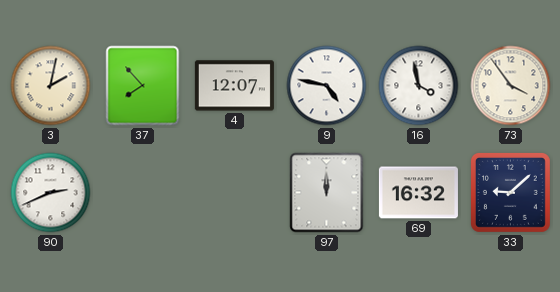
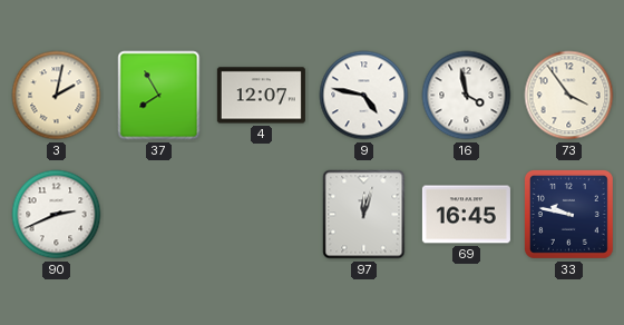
37: 7:53 -> 7:55
97: 12:00 -> 12:03
69: 16:32 -> 16:45
33: 9:08 -> 9:47
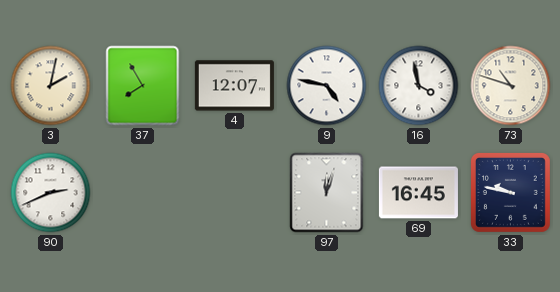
73: 3:54 -> 10:48
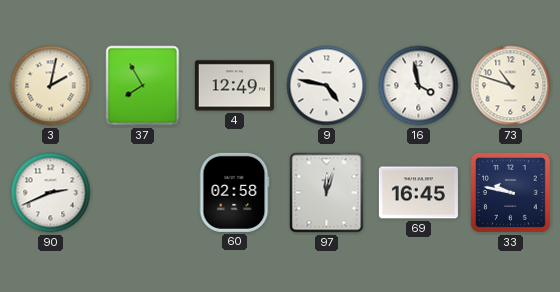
4: 12:07 -> 12:49
60: none -> 02:58
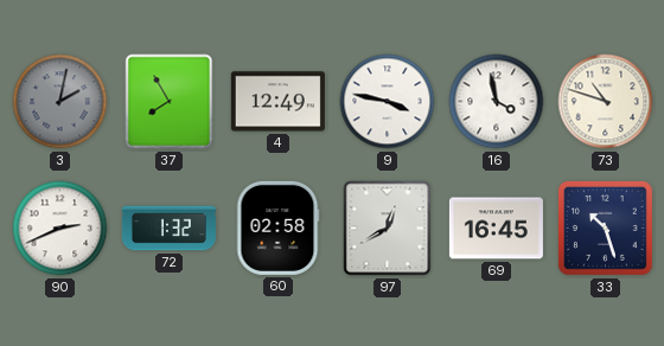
3 dial: cream -> grey
9: 4:47 -> 3:47
72: none -> 1:32
97: 12:03 -> 12:40
33: 9:47 -> 10:27
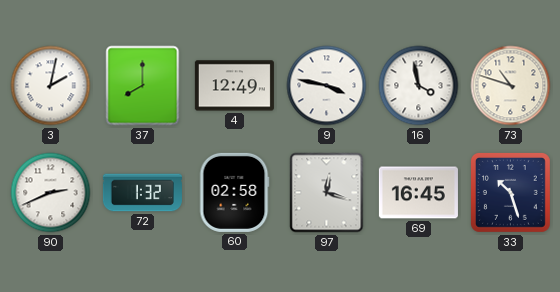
3 dial: grey -> white
37: 7:55 -> 8:00
97: 12:40 -> 12:18
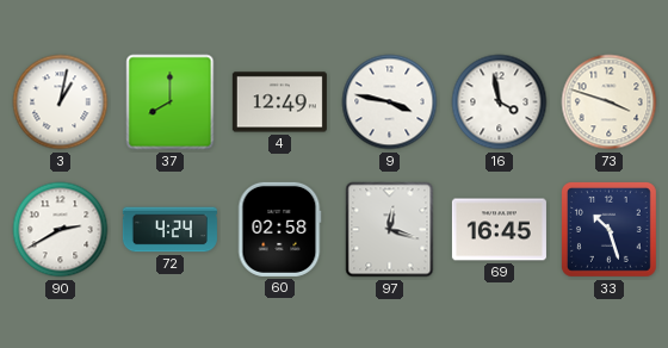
3: 2:02 -> 1:02
73: 10:48 -> 3:48
90: 2:41 -> 2:40
72: 1:32 -> 4:24
